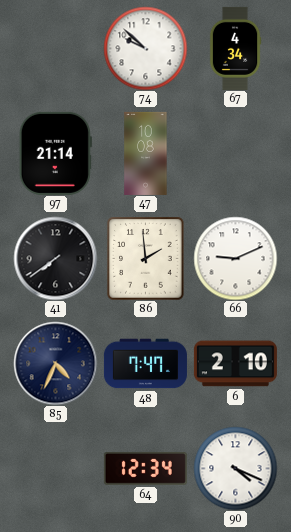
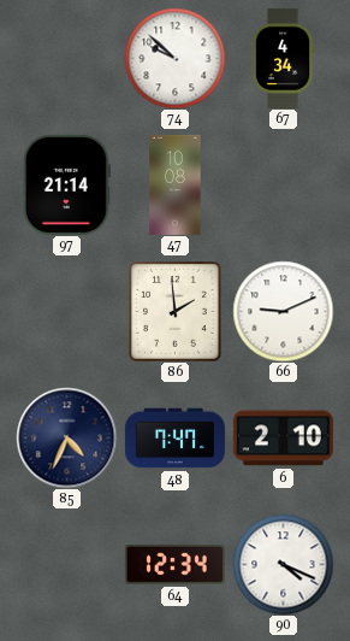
41: 7:39 -> none
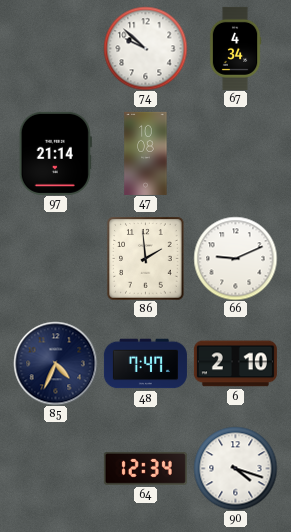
90: 4:19 -> 4:18
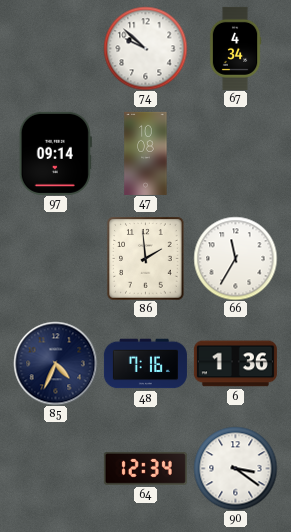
97: 21:14 -> 09:14
66: 9:11 -> 11:35
48: 7:47 -> 7:16
6: 2:10 -> 1:36
90: 4:18 -> 3:21
